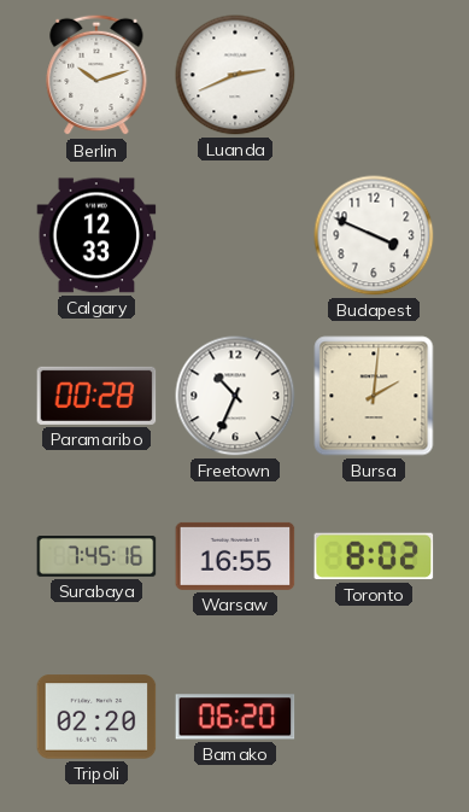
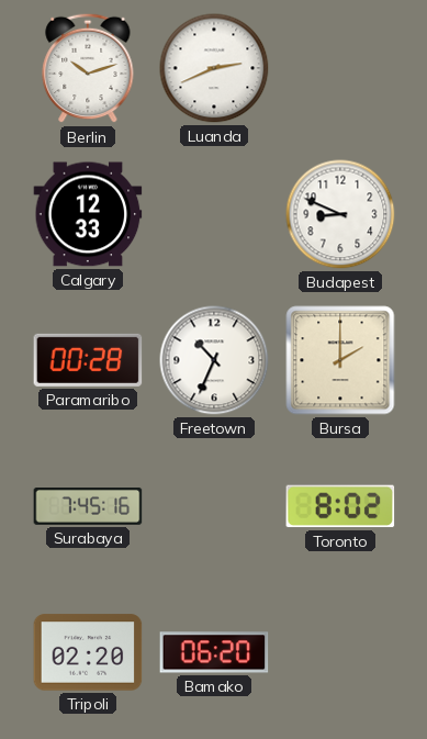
Budapest: 3:49 -> 8:49
Bursa: 2:01 -> 2:00
Warsaw: 16:55 -> none
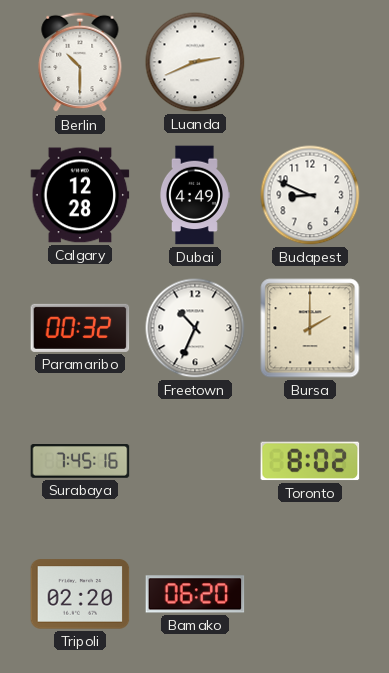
Berlin: 10:12 -> 10:30
Calgary: 12:33 -> 12:28
Dubai: none -> 4:49
Paramaribo: 00:28 -> 00:32
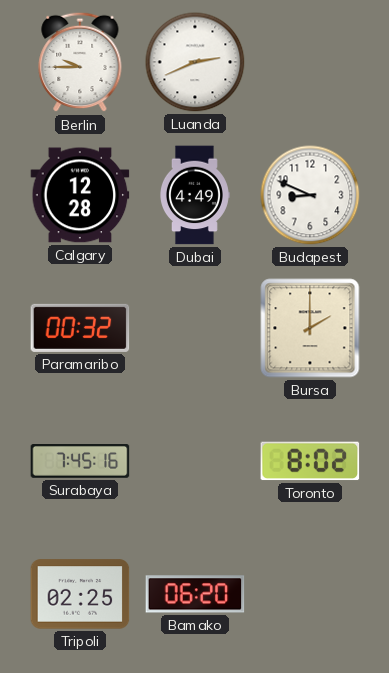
Berlin: 10:30 -> 9:45
Freetown: 10:34 -> none
Tripoli: 02:20 -> 02:25
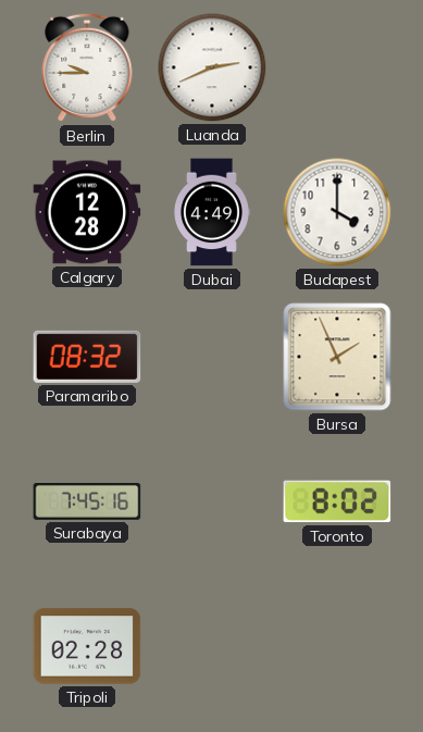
Budapest: 8:49 -> 4:00
Paramaribo: 00:32 -> 08:32
Bursa: 2:00 -> 1:56
Tripoli: 02:25 -> 02:28
Bamako: 06:20 -> none
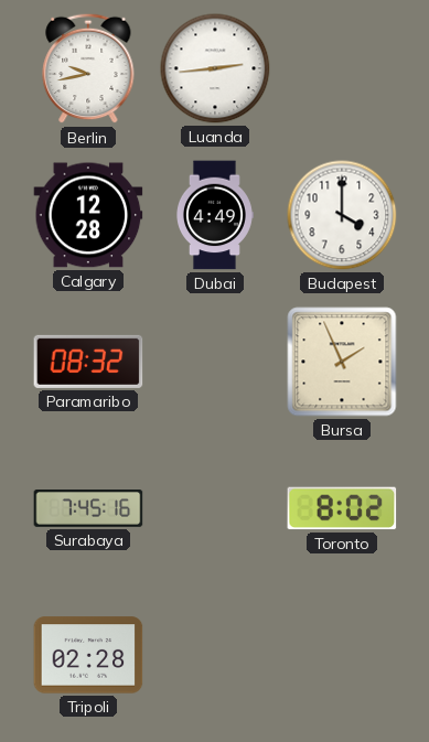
Berlin: 9:45 -> 9:43
Luanda: 2:41 -> 2:44
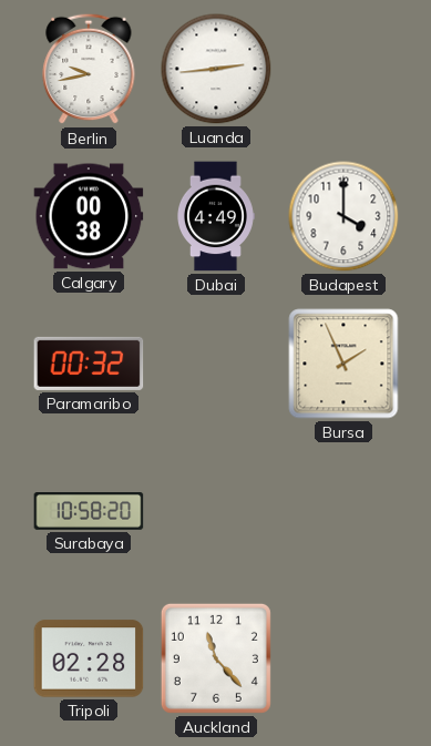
Calgary: 12:28 -> 00:38
Paramaribo: 08:32 -> 00:32
Surabaya: 7:45 -> 10:58
Toronto: 8:02 -> none
Auckland: none -> 11:23
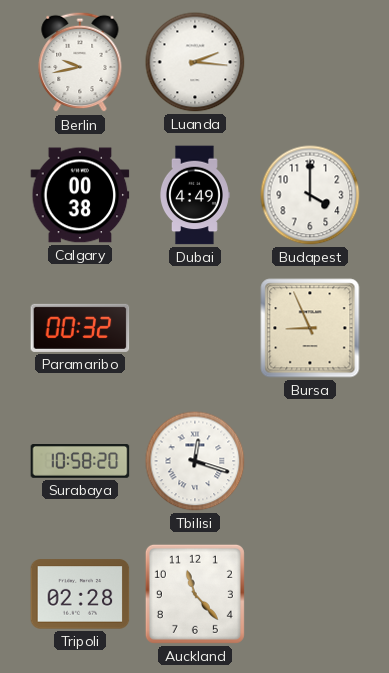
Luanda: 2:44 -> 2:16
Bursa: 1:56 -> 8:56
Tbilisi: none -> 12:18
